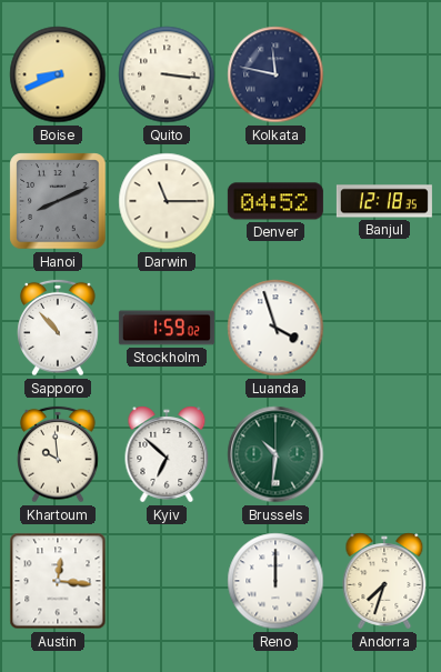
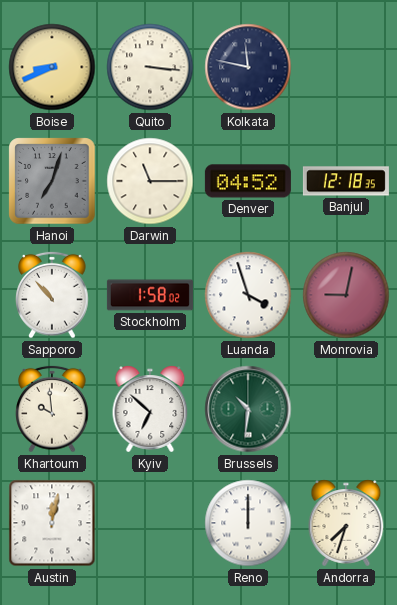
Hanoi: 8:11 -> 7:03
Stockholm: 1:59 -> 1:58
Monrovia: none -> 9:02
Austin: 12:16 -> 12:02
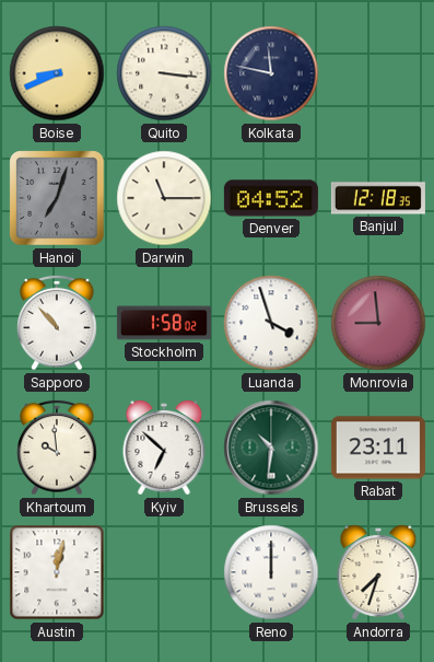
Monrovia: 9:02 -> 8:59
Rabat: none -> 23:11
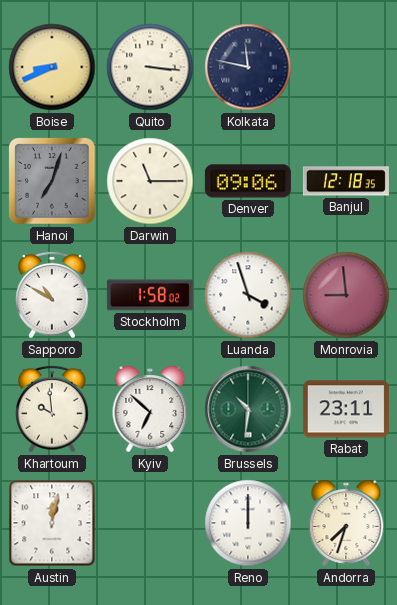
Denver: 04:52 -> 09:06
Sapporo: 10:53 -> 10:50
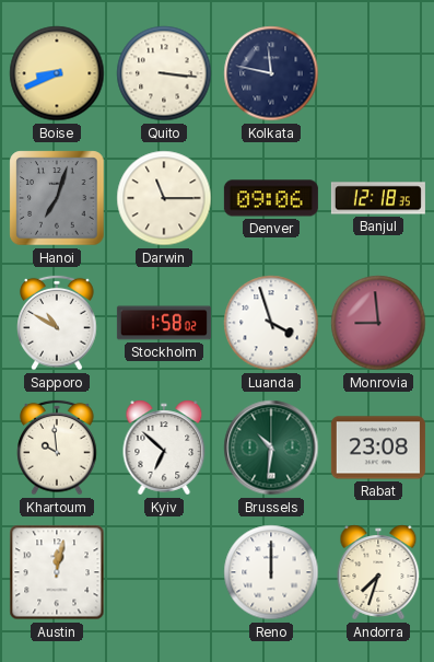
Rabat: 23:11 -> 23:08
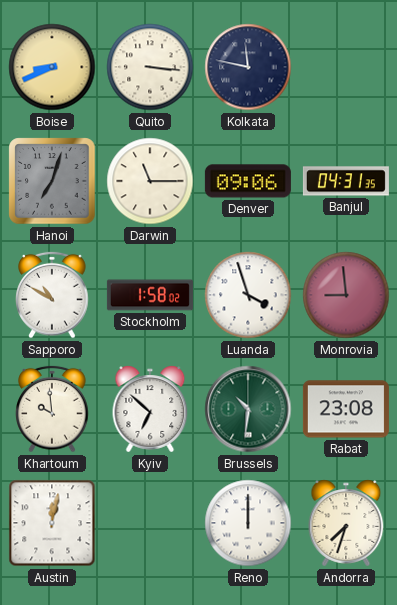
Banjul: 12:18 -> 04:31
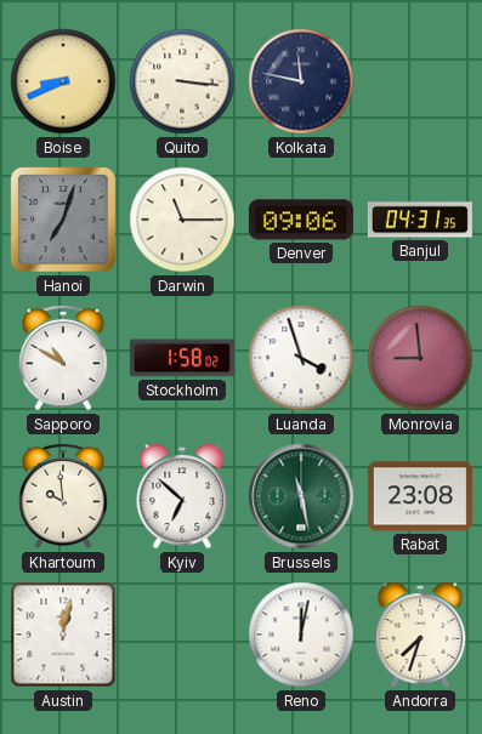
Brussels: 10:31 -> 11:28
Reno: 12:00 -> 12:02
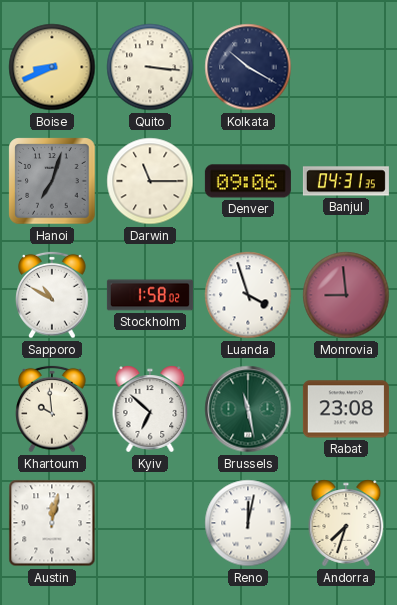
Kolkata: 11:47 -> 10:20
